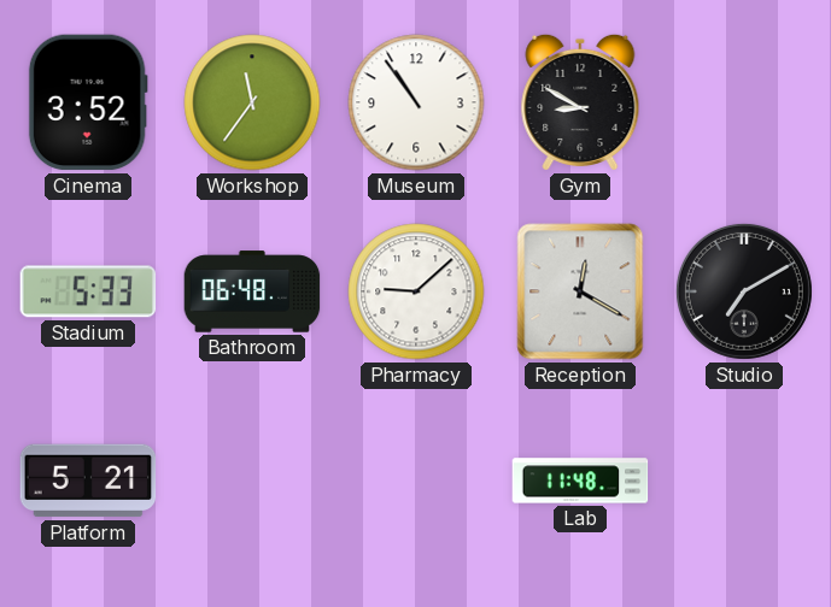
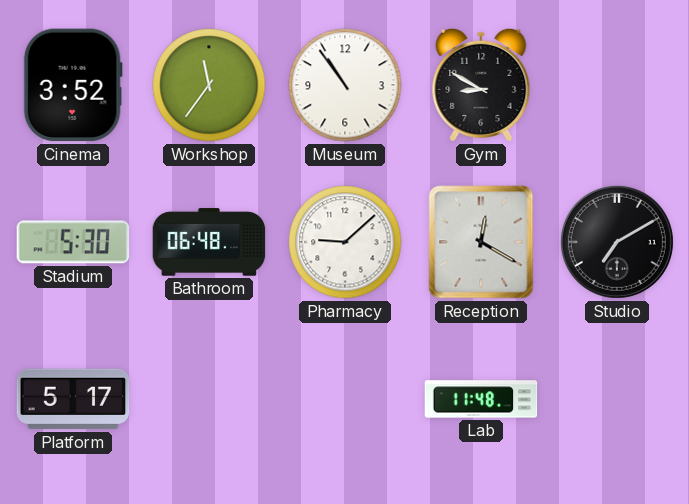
Stadium: 5:33 -> 5:30
Platform: 5:21 -> 5:17
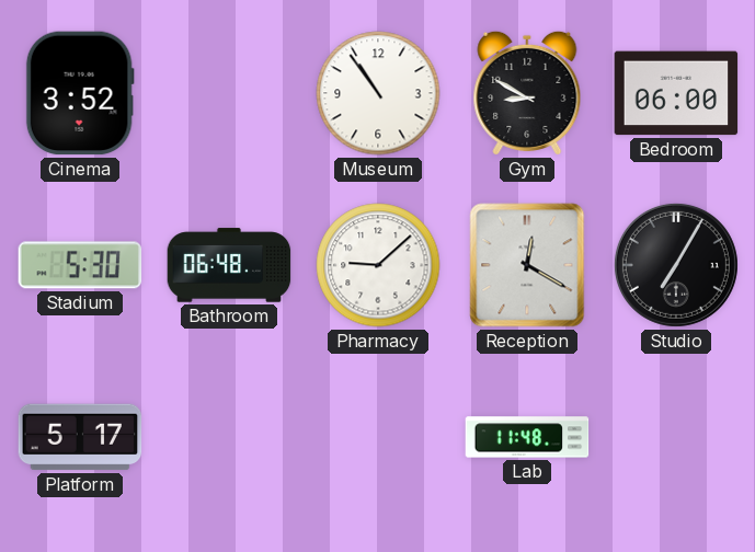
Workshop: 11:36 -> none
Bedroom: none -> 06:00
Studio: 7:10 -> 7:05
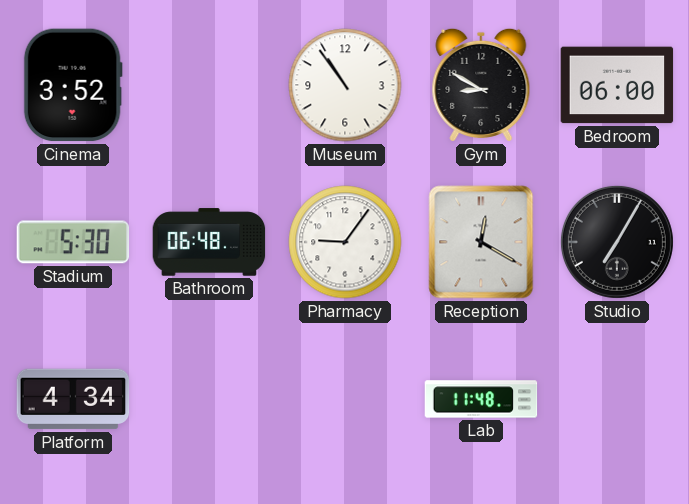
Pharmacy: 9:08 -> 9:06
Platform: 5:17 -> 4:34
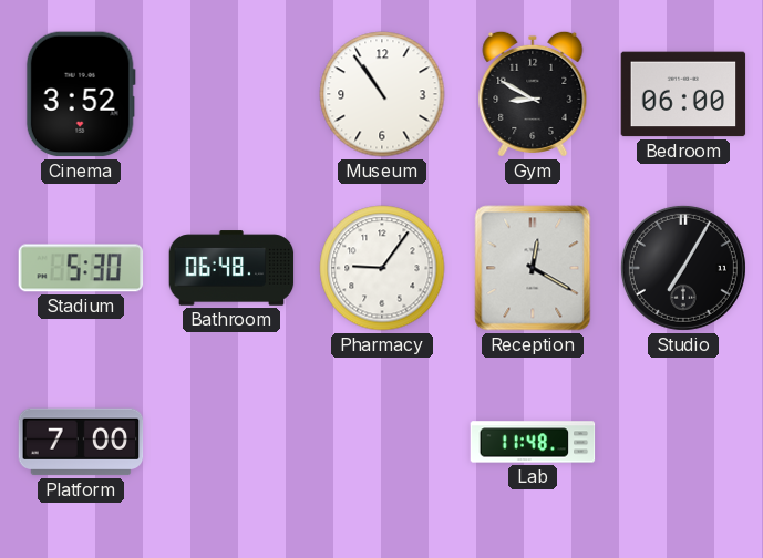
Platform: 4:34 -> 7:00
